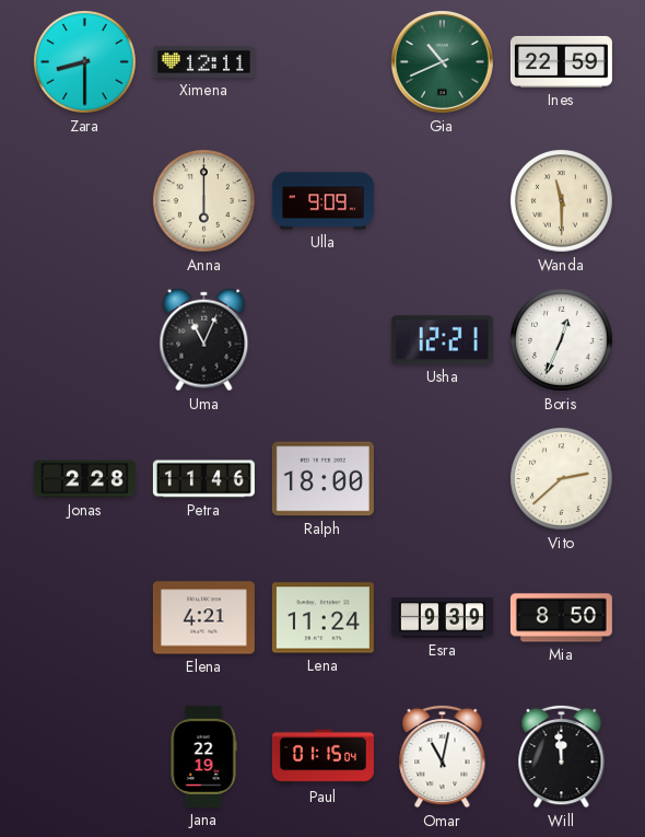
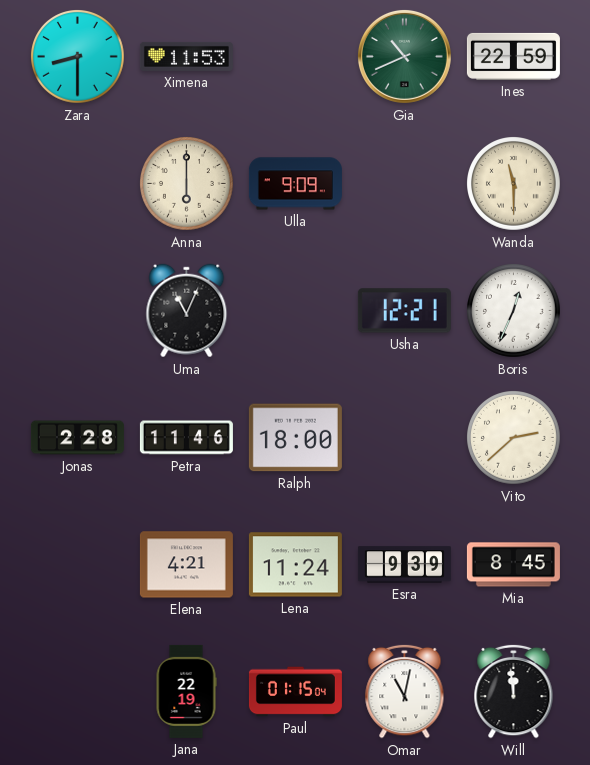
Ximena: 12:11 -> 11:53
Mia: 8:50 -> 8:45
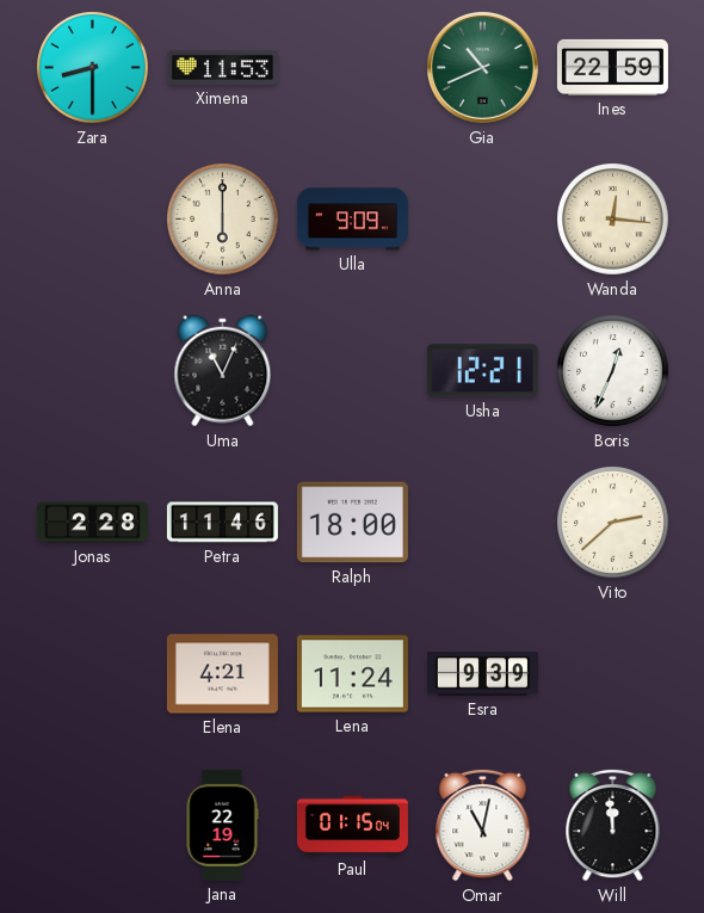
Wanda: 11:30 -> 12:16
Mia: 8:45 -> none
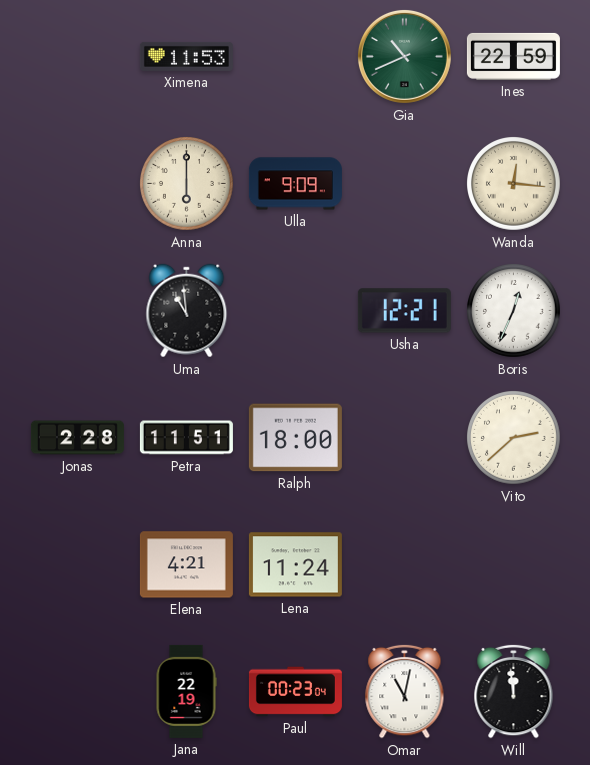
Zara: 8:30 -> none
Uma: 11:04 -> 10:59
Petra: 11:46 -> 11:51
Esra: 9:39 -> none
Paul: 01:15 -> 00:23
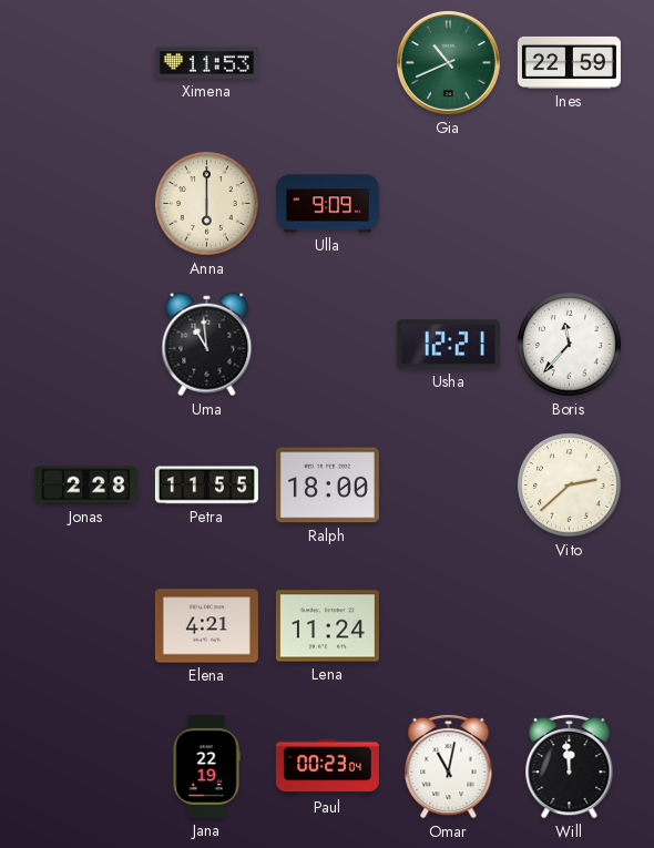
Wanda: 12:16 -> none
Boris: 12:34 -> 11:37
Petra: 11:51 -> 11:55
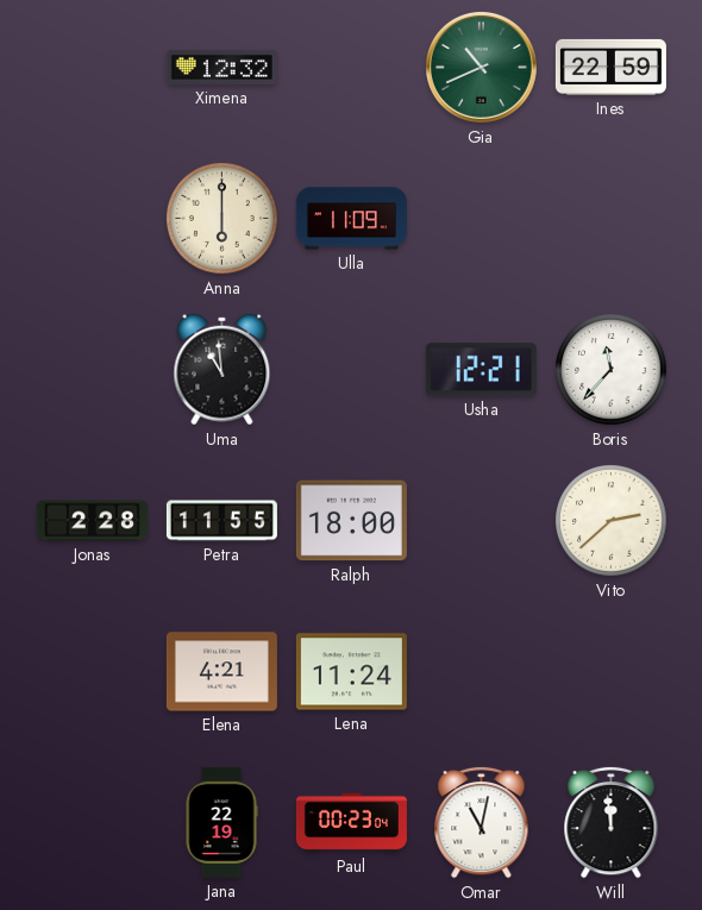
Ximena: 11:53 -> 12:32
Ulla: 9:09 -> 11:09
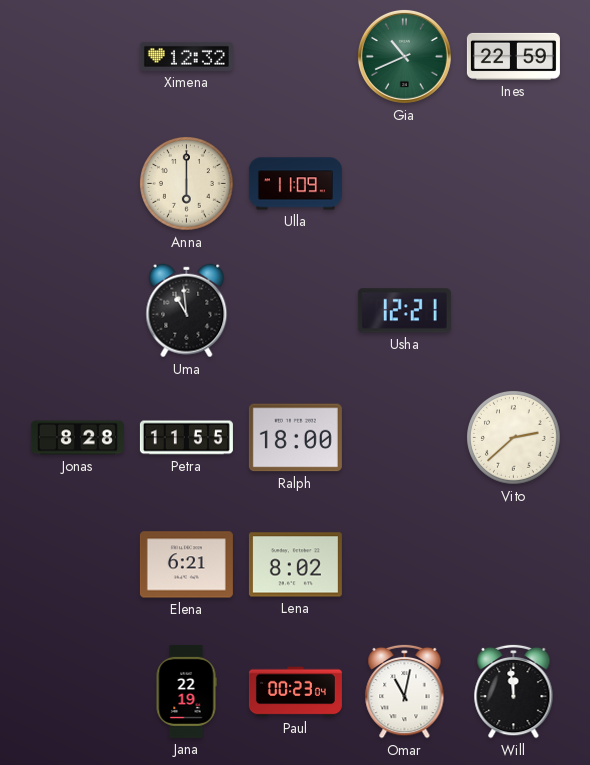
Boris: 11:37 -> none
Jonas: 2:28 -> 8:28
Elena: 4:21 -> 6:21
Lena: 11:24 -> 8:02
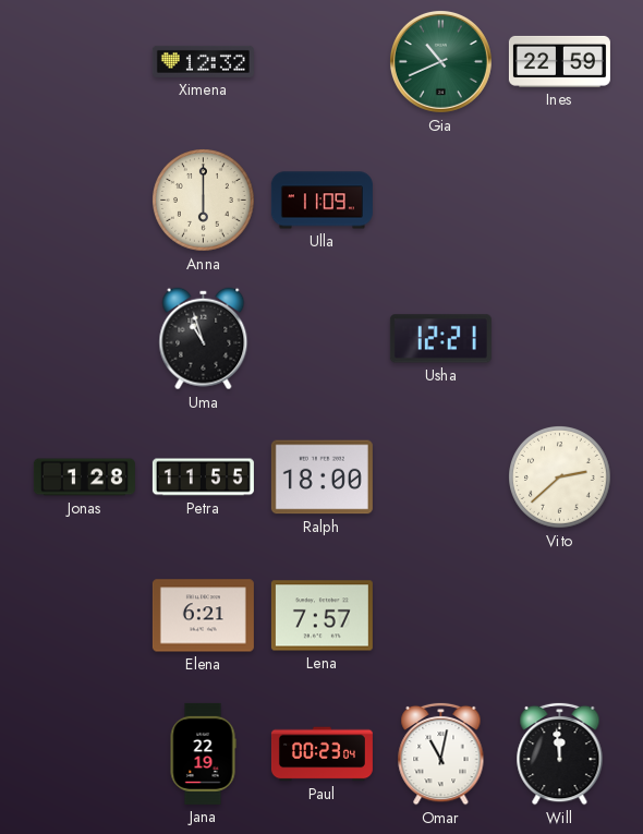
Uma: 10:59 -> 10:57
Jonas: 8:28 -> 1:28
Lena: 8:02 -> 7:57
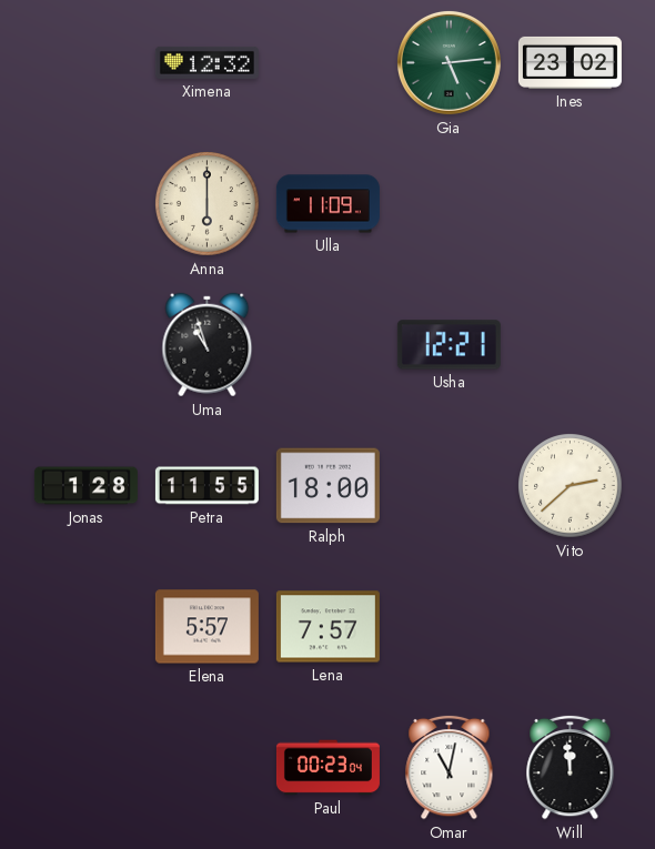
Gia: 10:41 -> 5:14
Ines: 22:59 -> 23:02
Elena: 6:21 -> 5:57
Jana: 22:19 -> none
